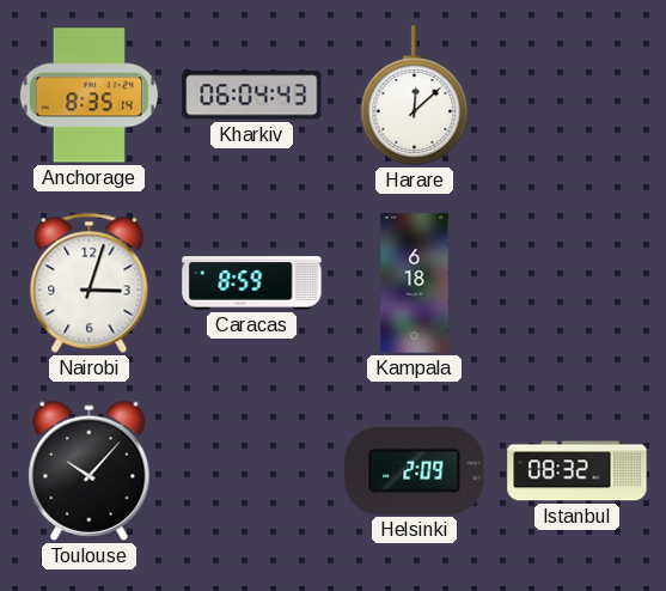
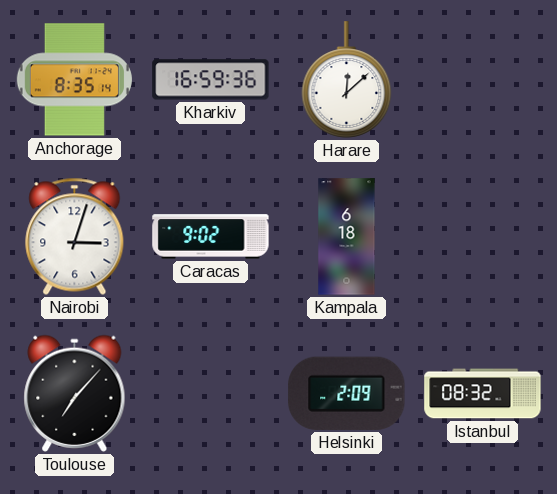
Kharkiv: 06:04 -> 16:59
Caracas: 8:59 -> 9:02
Toulouse: 10:07 -> 7:07
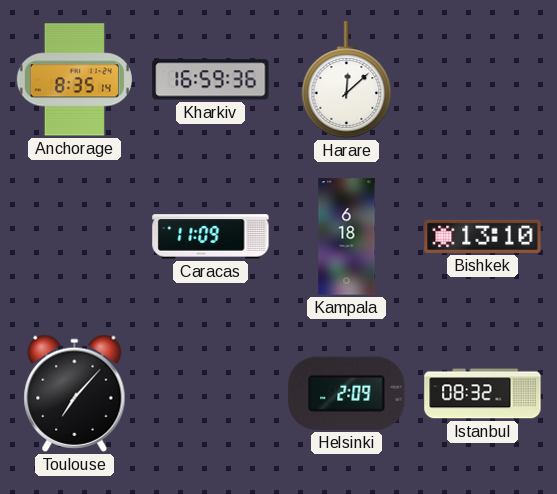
Nairobi: 3:03 -> none
Caracas: 9:02 -> 11:09
Bishkek: none -> 13:10
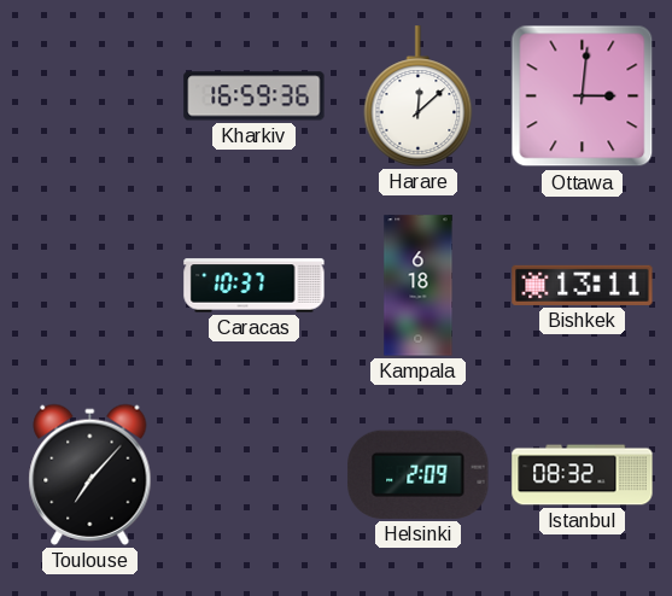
Anchorage: 8:35 -> none
Ottawa: none -> 3:01
Caracas: 11:09 -> 10:37
Bishkek: 13:10 -> 13:11
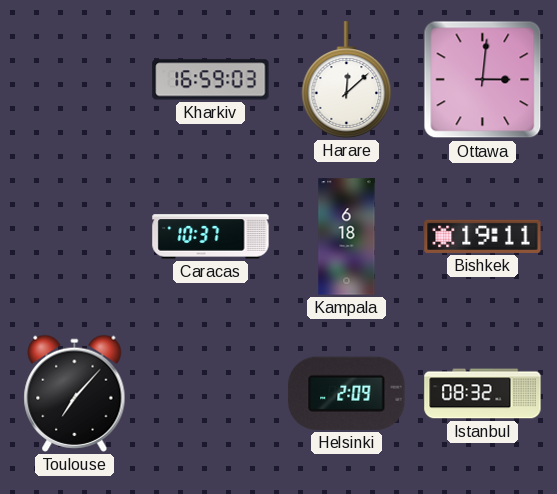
Kharkiv: 16:59:36 -> 16:59:03
Bishkek: 13:11 -> 19:11
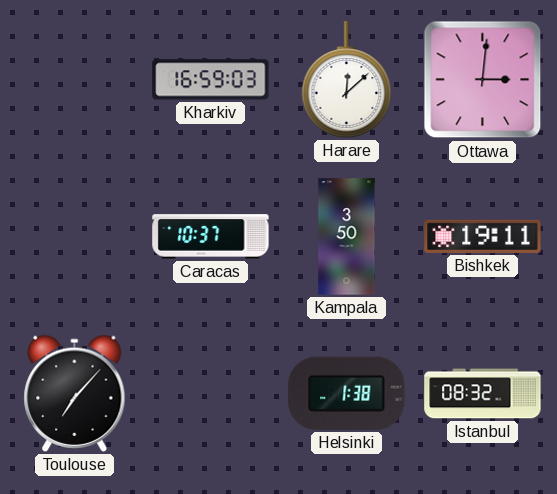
Kampala: 6:18 -> 3:50
Helsinki: 2:09 -> 1:38
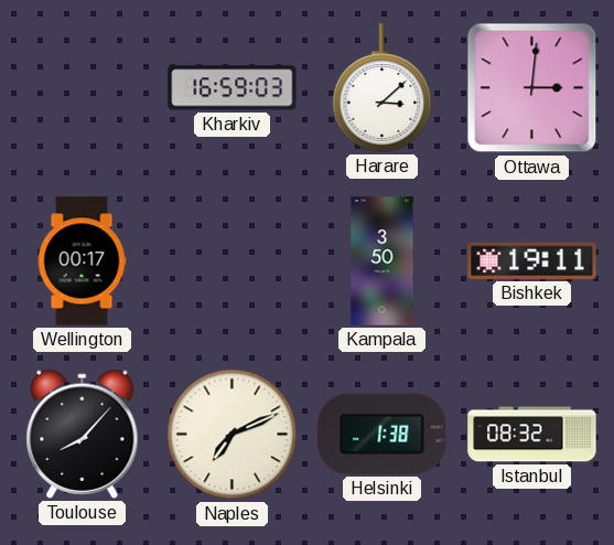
Harare: 12:08 -> 3:08
Wellington: none -> 00:17
Caracas: 10:37 -> none
Toulouse: 7:07 -> 8:07
Naples: none -> 7:11
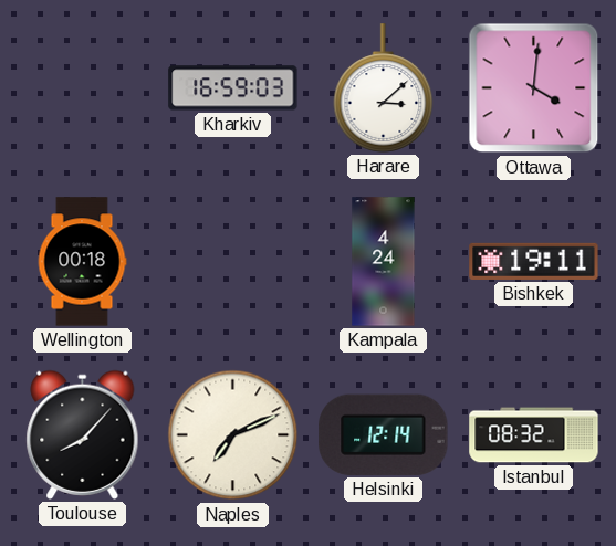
Ottawa: 3:01 -> 4:01
Wellington: 00:17 -> 00:18
Kampala: 3:50 -> 4:24
Helsinki: 1:38 -> 12:14
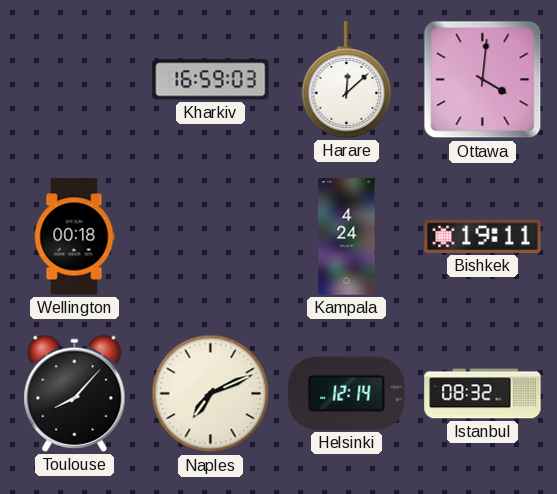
Harare: 3:08 -> 12:08
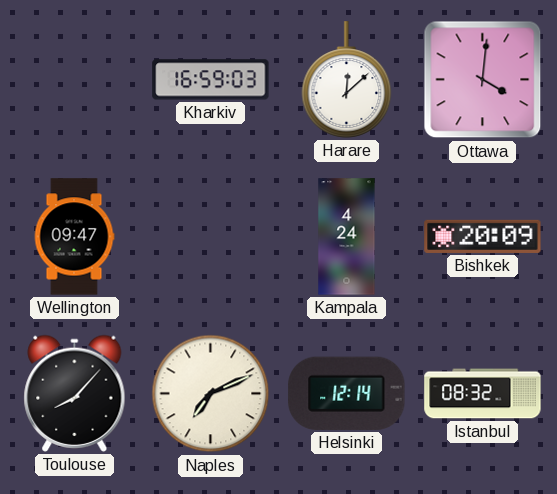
Wellington: 00:18 -> 09:47
Bishkek: 19:11 -> 20:09
